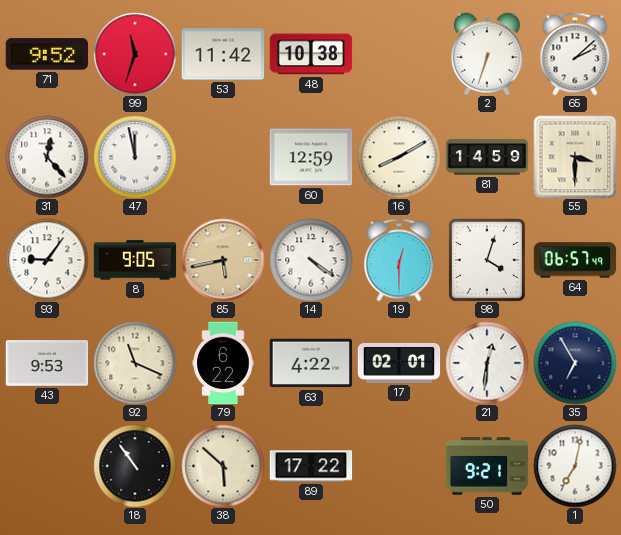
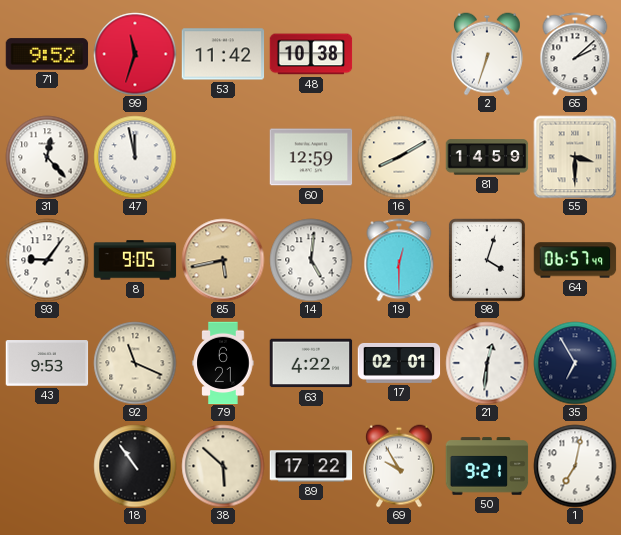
14: 4:21 -> 5:01
79: 6:22 -> 6:21
69: none -> 9:55
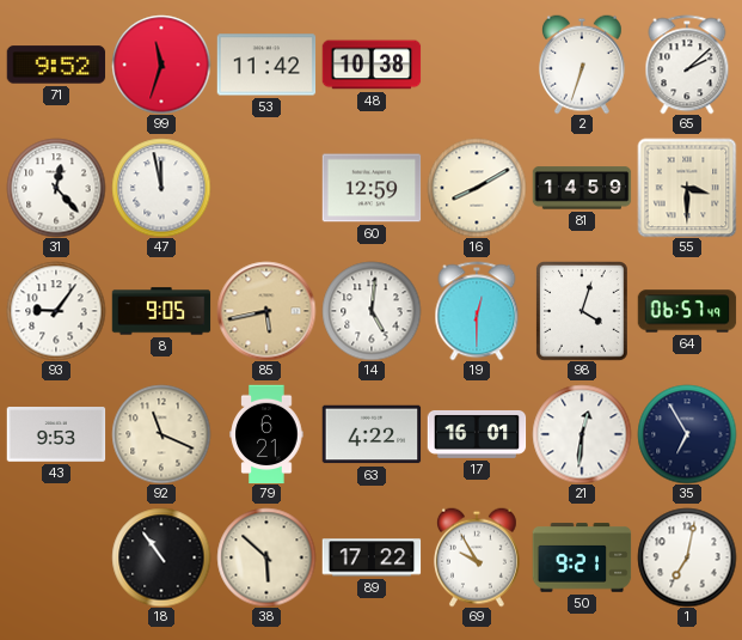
17: 02:01 -> 16:01
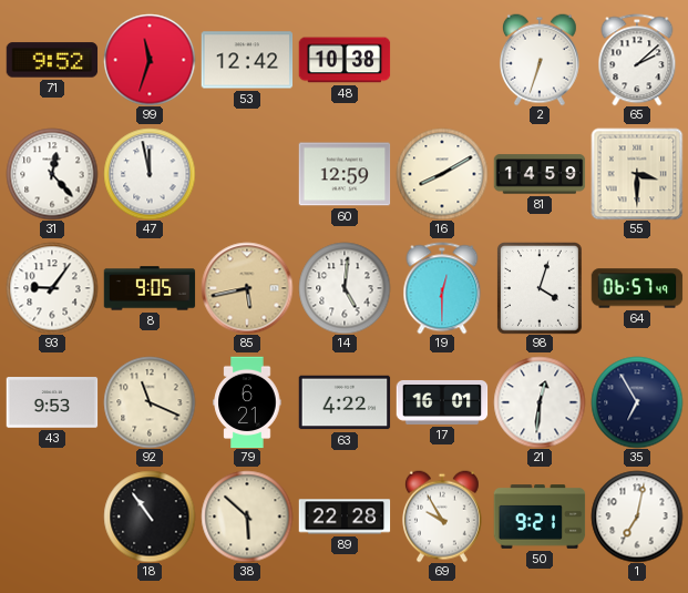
53: 11:42 -> 12:42
89: 17:22 -> 22:28
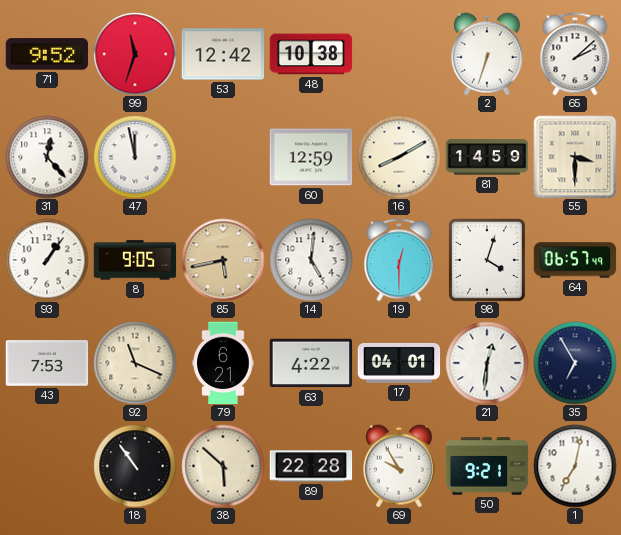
93: 9:06 -> 1:06
43: 9:53 -> 7:53
17: 16:01 -> 04:01
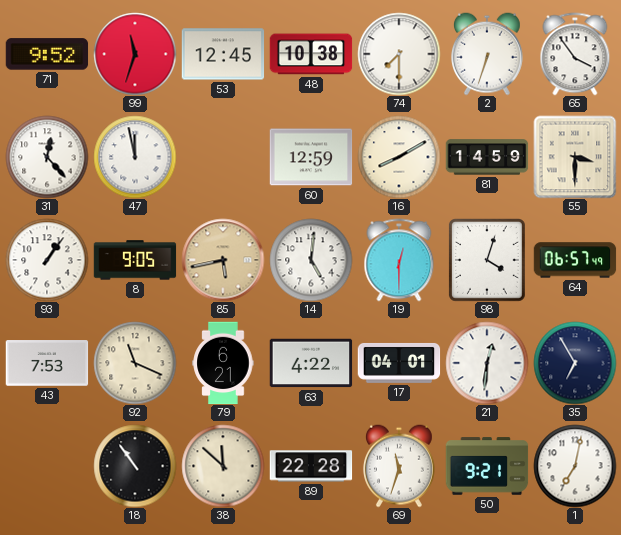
53: 12:42 -> 12:45
74: none -> 7:30
65: 2:08 -> 3:54
38: 5:52 -> 11:52
69: 9:55 -> 11:33
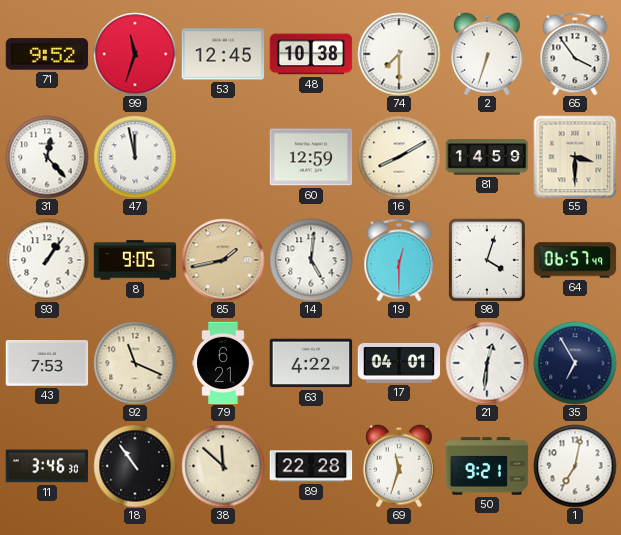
85: 5:43 -> 1:43
11: none -> 3:46
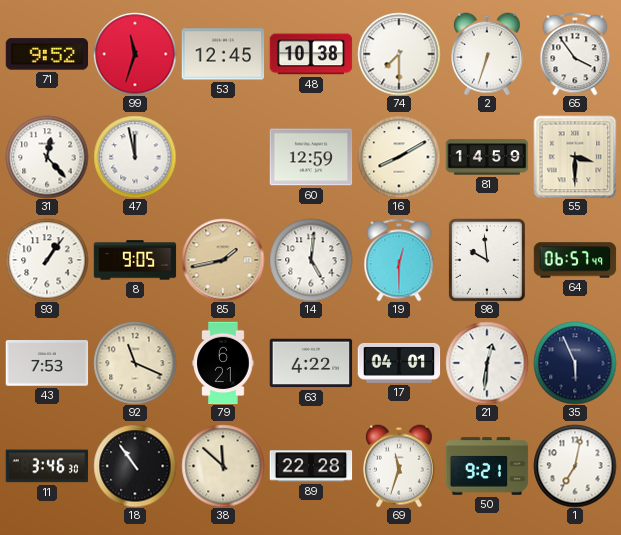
98: 4:03 -> 9:59
35: 6:55 -> 5:56
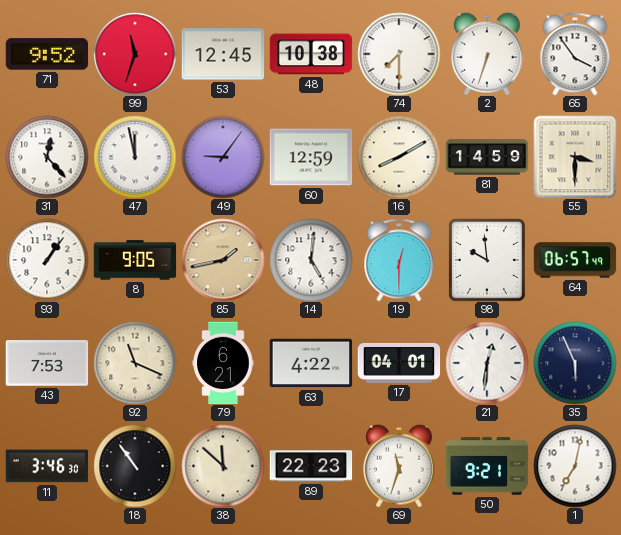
49: none -> 9:06
89: 22:28 -> 22:23
